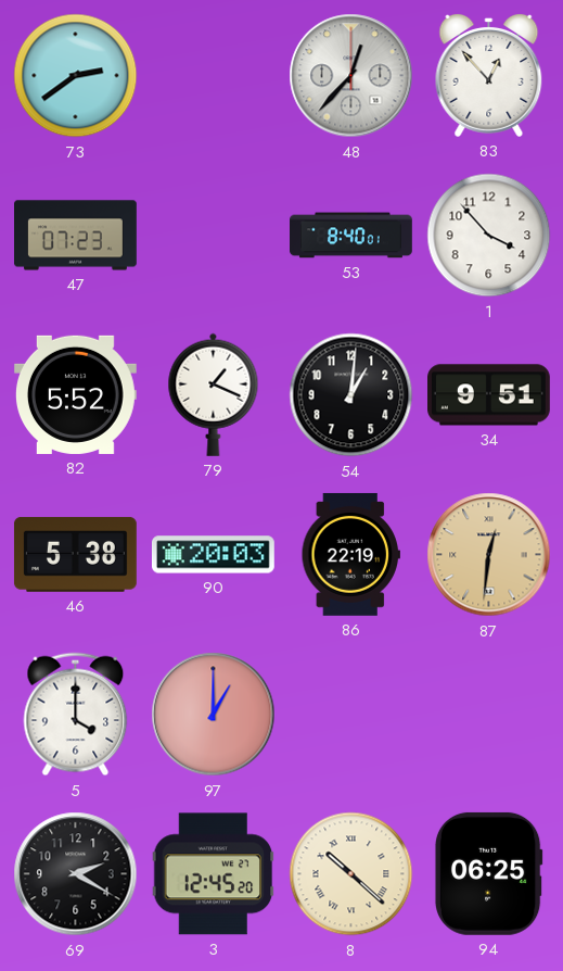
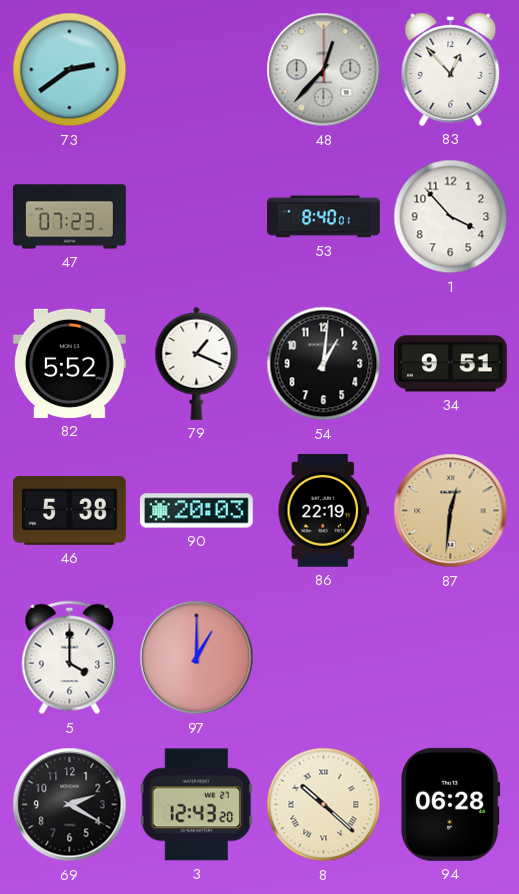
3: 12:45 -> 12:43
94: 06:25 -> 06:28
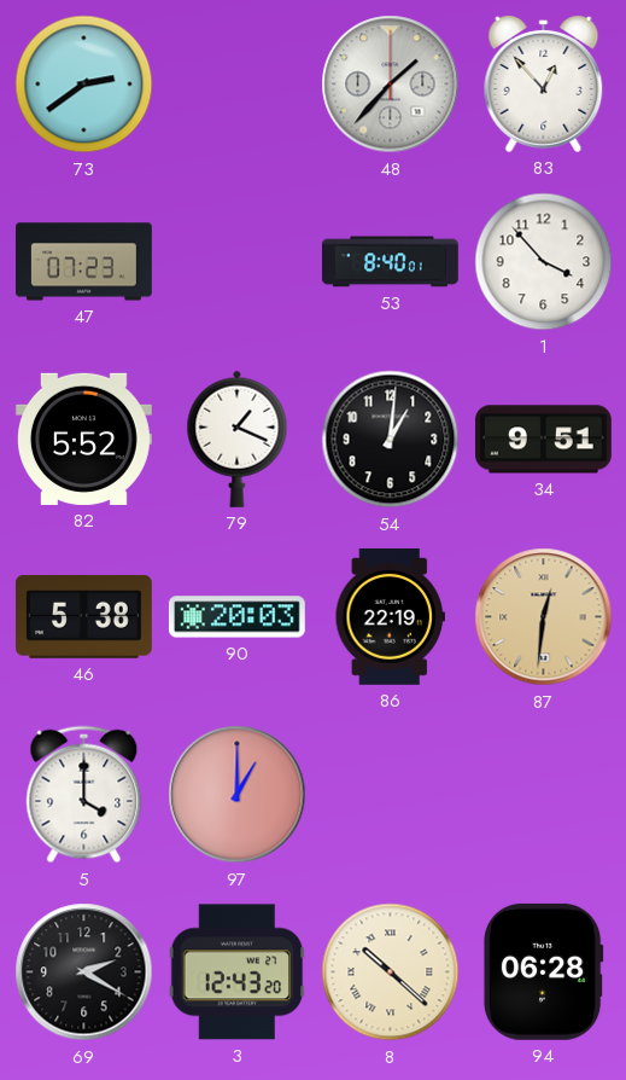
48: 12:37 -> 1:37
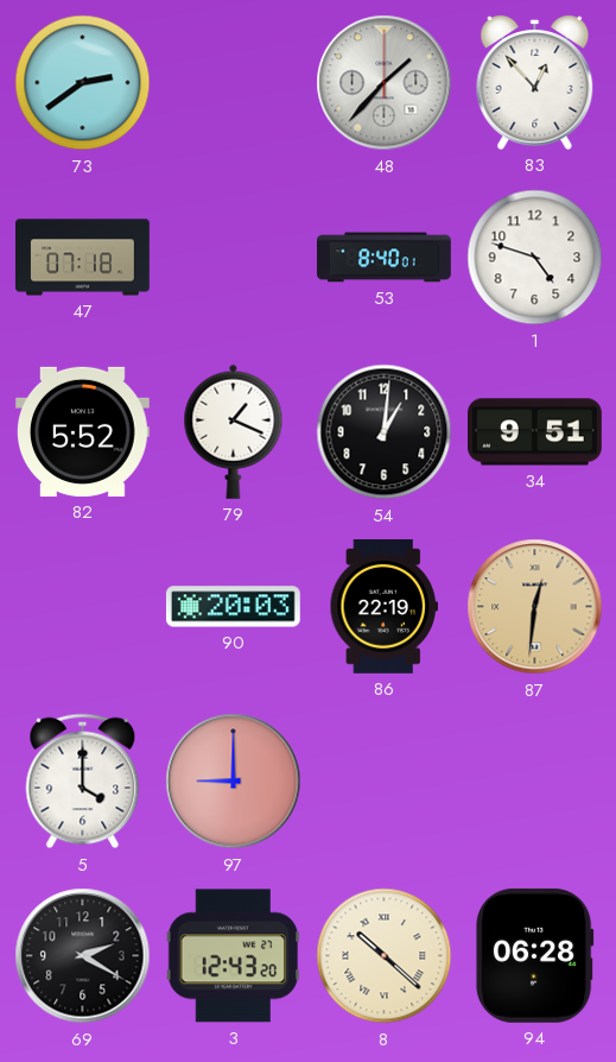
47: 07:23 -> 07:18
1: 3:53 -> 4:48
46: 5:38 -> none
97: 1:00 -> 9:00
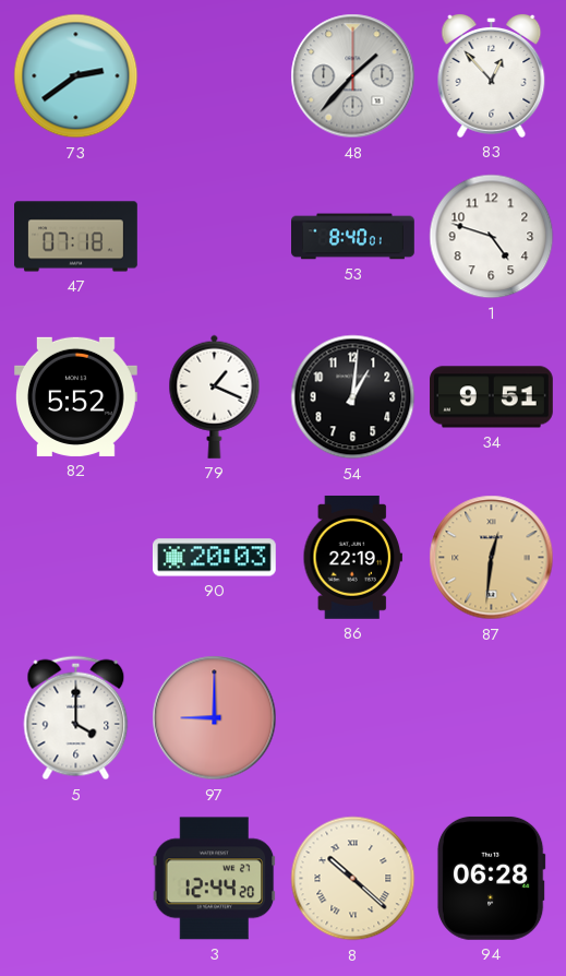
69: 2:20 -> none
3: 12:43 -> 12:44
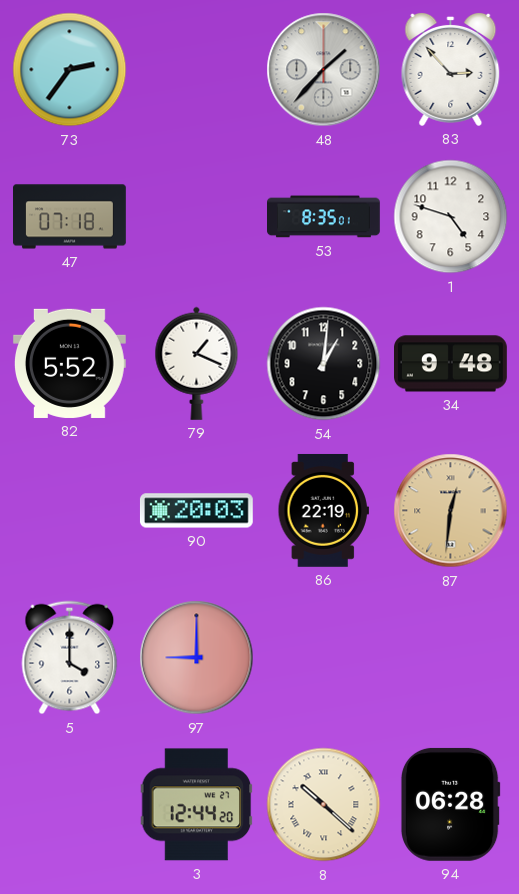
73: 2:39 -> 2:36
83: 12:53 -> 2:53
53: 8:40 -> 8:35
34: 9:51 -> 9:48
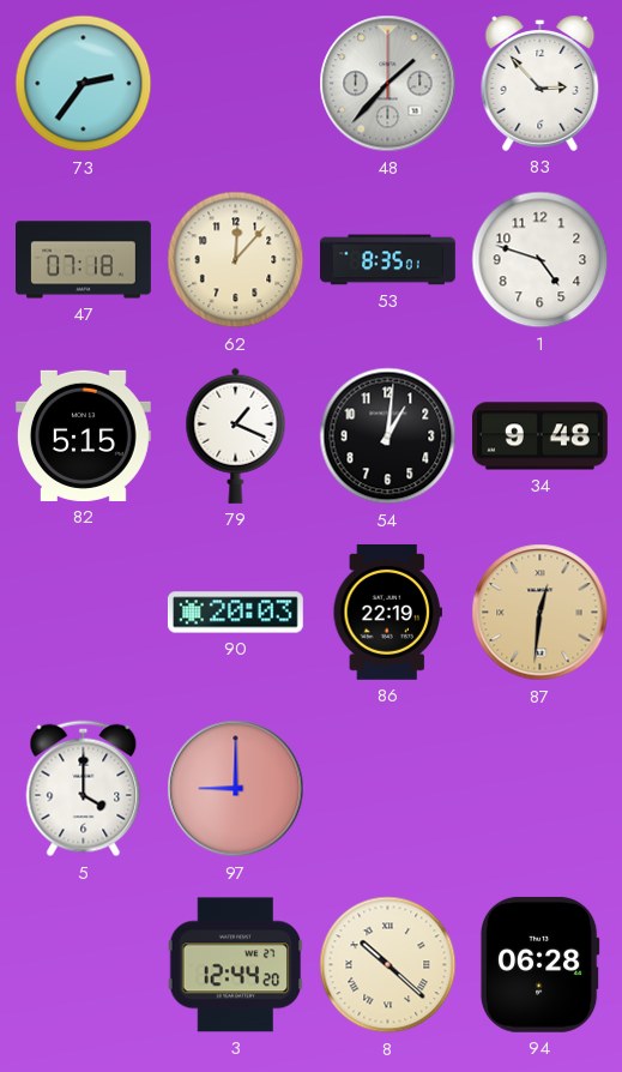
62: none -> 12:07
82: 5:52 -> 5:15
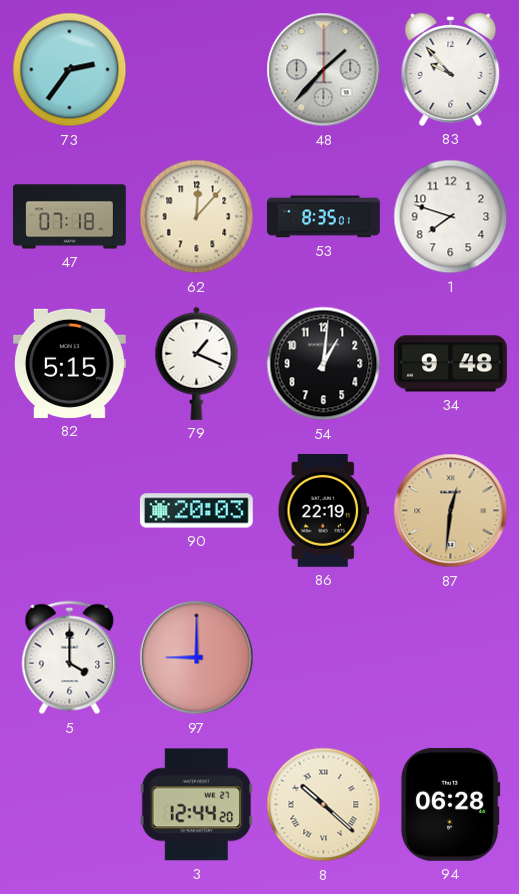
83: 2:53 -> 9:53
1: 4:48 -> 7:48
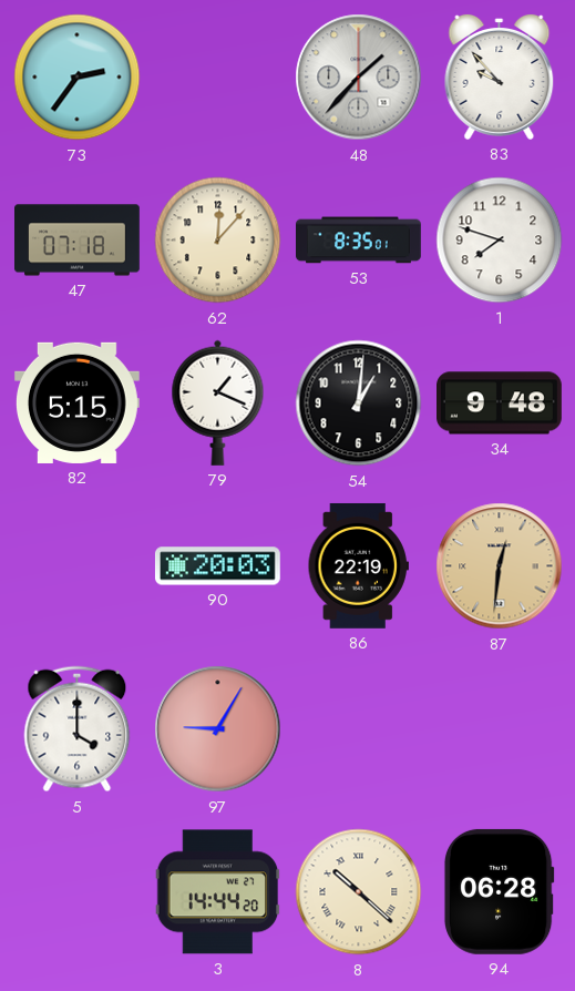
97: 9:00 -> 9:05
3: 12:44 -> 14:44
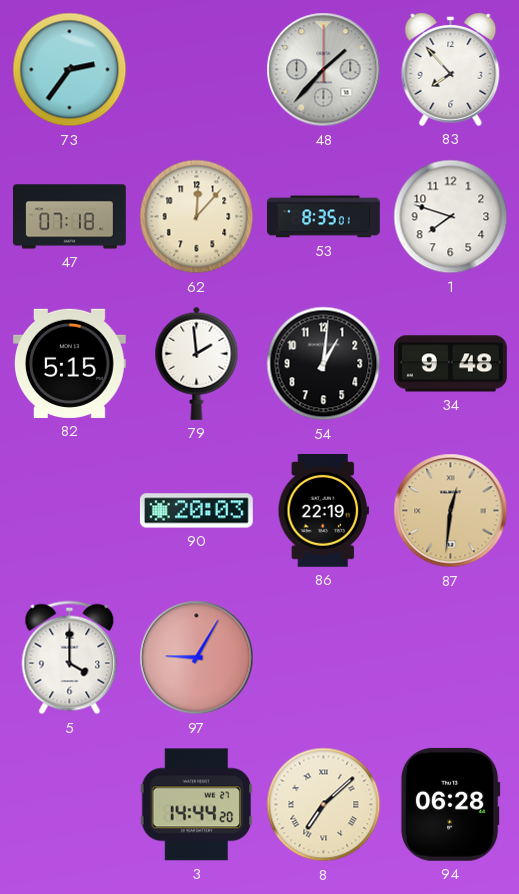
83: 9:53 -> 7:53
79: 1:19 -> 1:59
8: 10:22 -> 7:08
